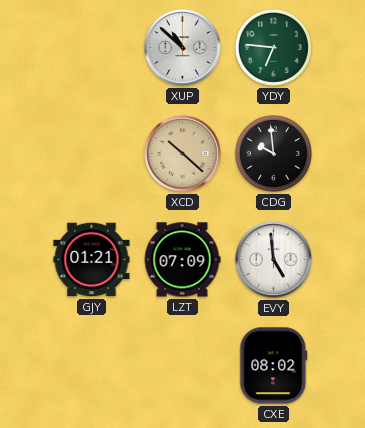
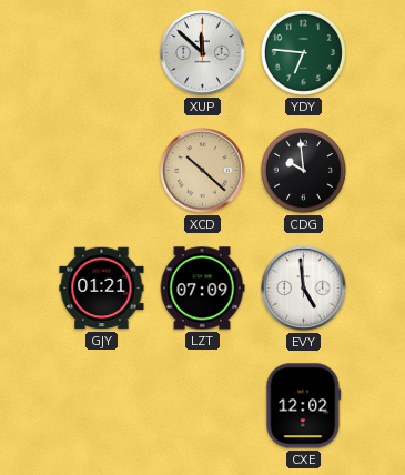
XUP: 10:52 -> 11:52
CXE: 08:02 -> 12:02
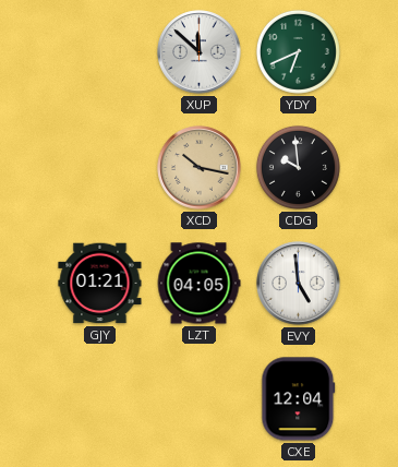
YDY: 6:46 -> 6:41
XCD: 10:22 -> 10:17
LZT: 07:09 -> 04:05
CXE: 12:02 -> 12:04
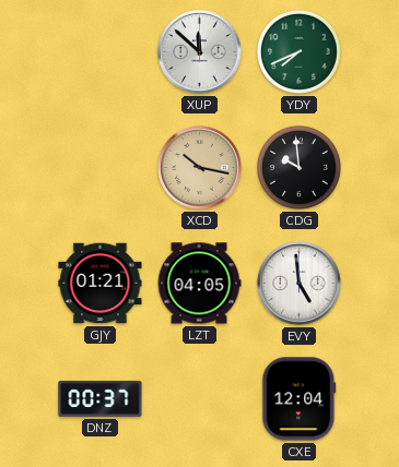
YDY: 6:41 -> 7:41
DNZ: none -> 00:37
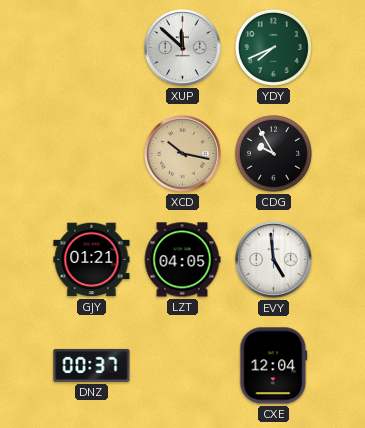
CDG: 9:59 -> 9:55
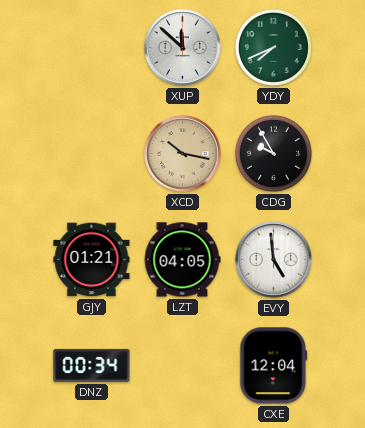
DNZ: 00:37 -> 00:34
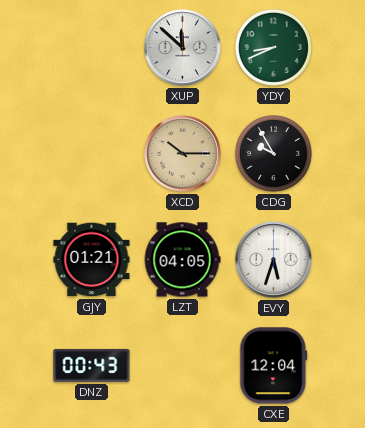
YDY: 7:41 -> 8:41
XCD: 10:17 -> 10:15
EVY: 4:59 -> 5:33
DNZ: 00:34 -> 00:43
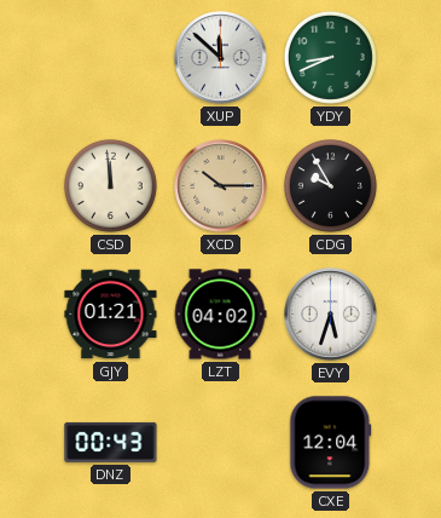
CSD: none -> 11:59
LZT: 04:05 -> 04:02
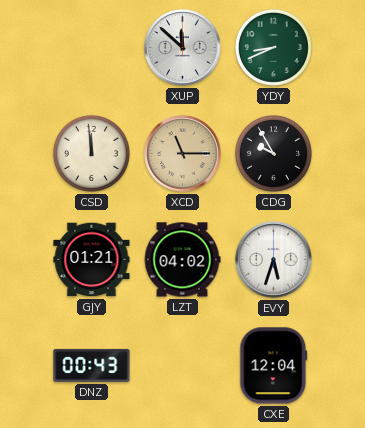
XCD: 10:15 -> 11:15
